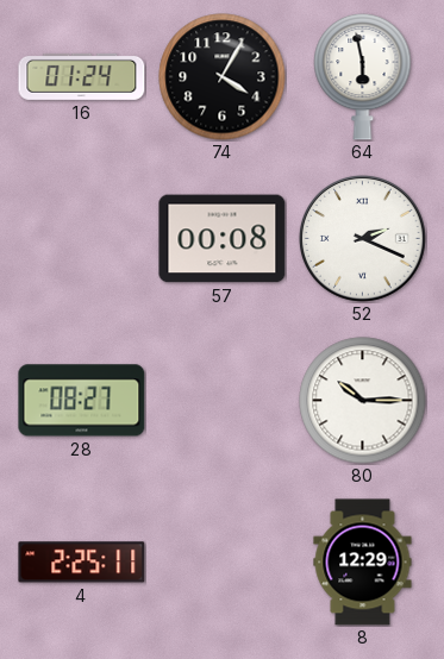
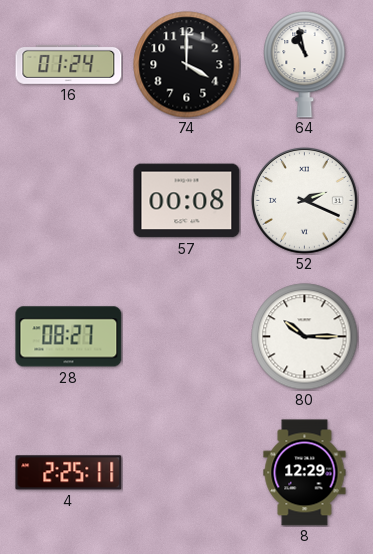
74: 4:05 -> 4:00
64: 5:58 -> 10:58
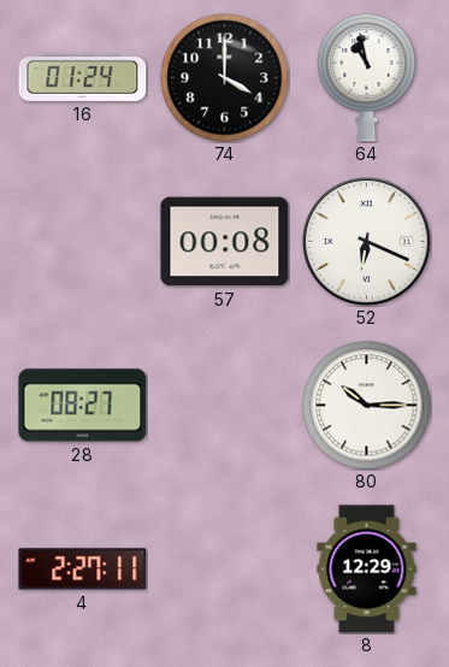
52: 2:19 -> 6:19
4: 2:25 -> 2:27
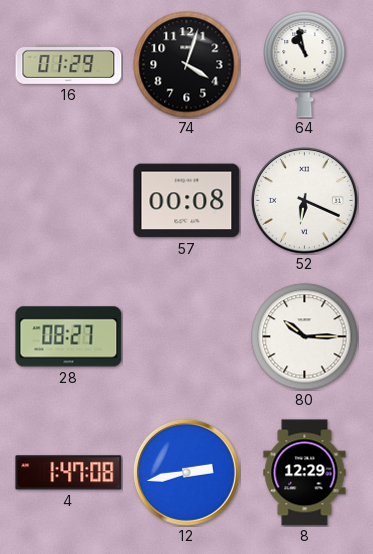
16: 01:24 -> 01:29
74: 4:00 -> 4:03
4: 2:27 -> 1:47
12: none -> 2:43
